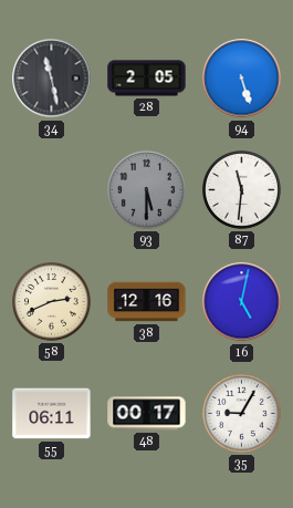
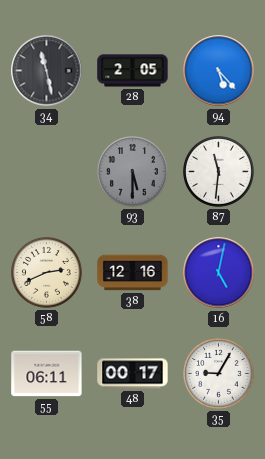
94: 5:27 -> 5:23
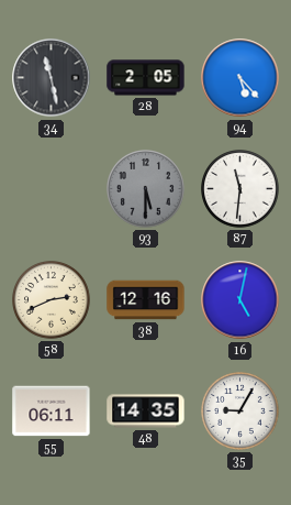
48: 00:17 -> 14:35
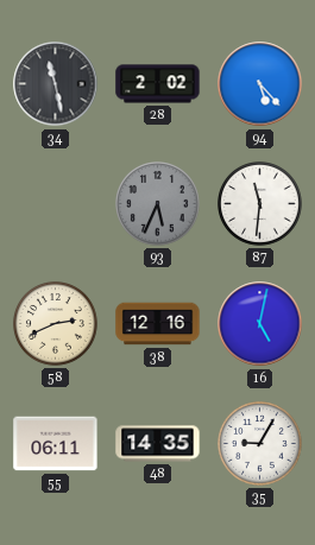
28: 2:05 -> 2:02
93: 5:30 -> 5:34
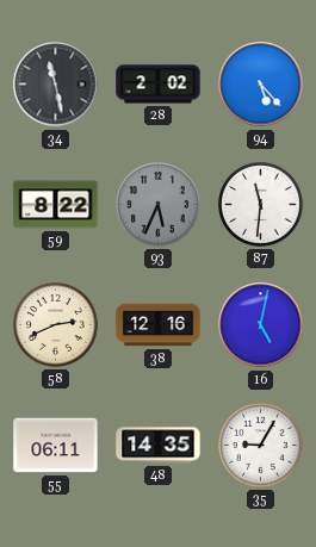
59: none -> 8:22
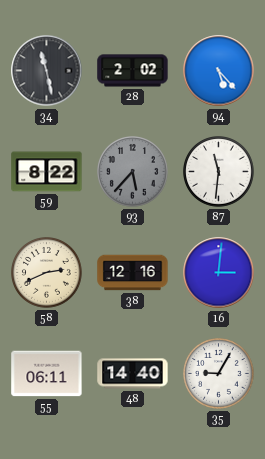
93: 5:34 -> 5:37
16: 5:02 -> 3:01
48: 14:35 -> 14:40
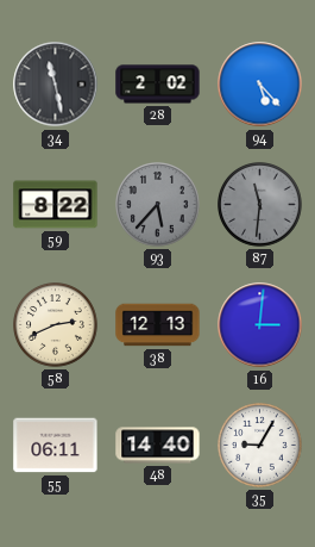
87 dial: white -> grey
38: 12:16 -> 12:13
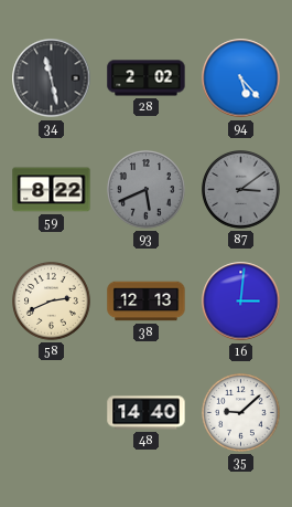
93: 5:37 -> 5:41
87: 11:31 -> 3:09
55: 06:11 -> none
35: 9:05 -> 9:08
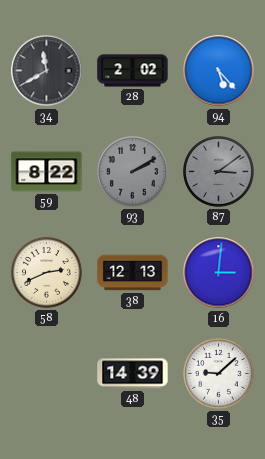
34: 11:28 -> 11:40
93: 5:41 -> 2:10
48: 14:40 -> 14:39
